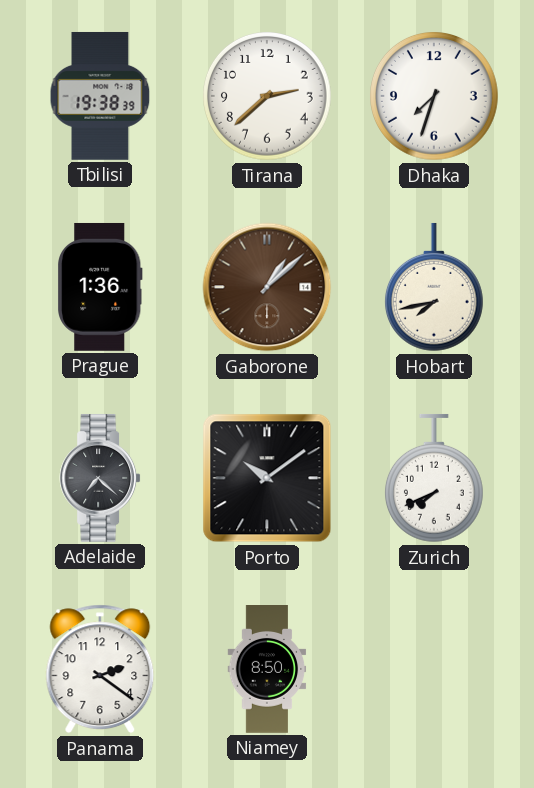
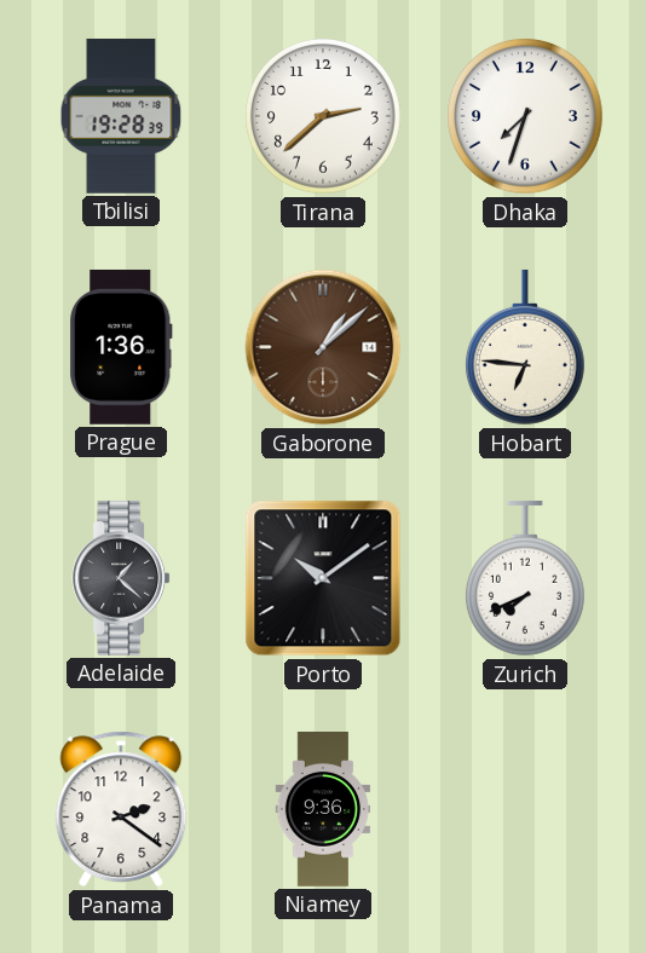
Tbilisi: 19:38 -> 19:28
Hobart: 7:43 -> 6:46
Adelaide: 7:22 -> 1:22
Niamey: 8:50 -> 9:36
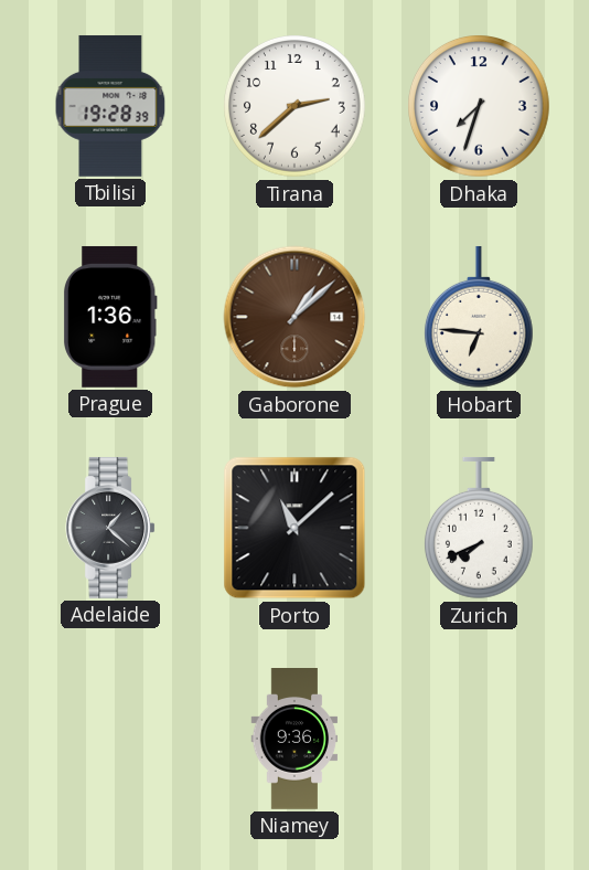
Porto: 10:09 -> 11:08
Panama: 2:21 -> none
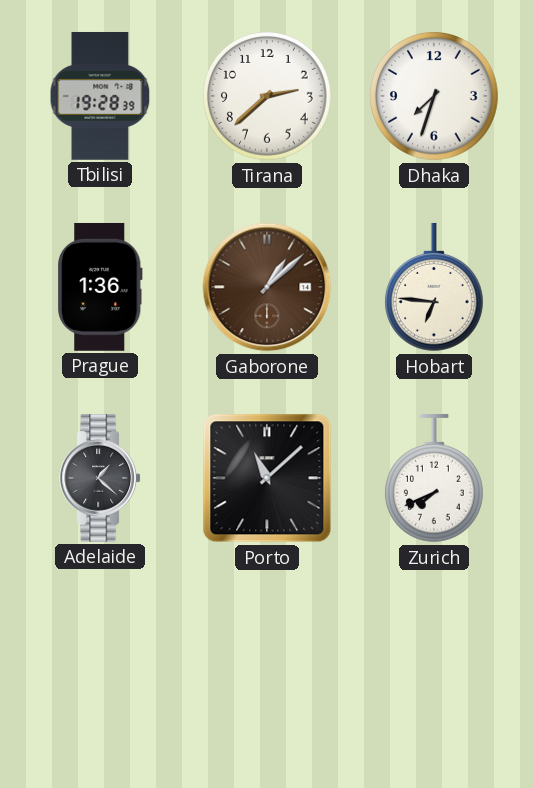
Niamey: 9:36 -> none
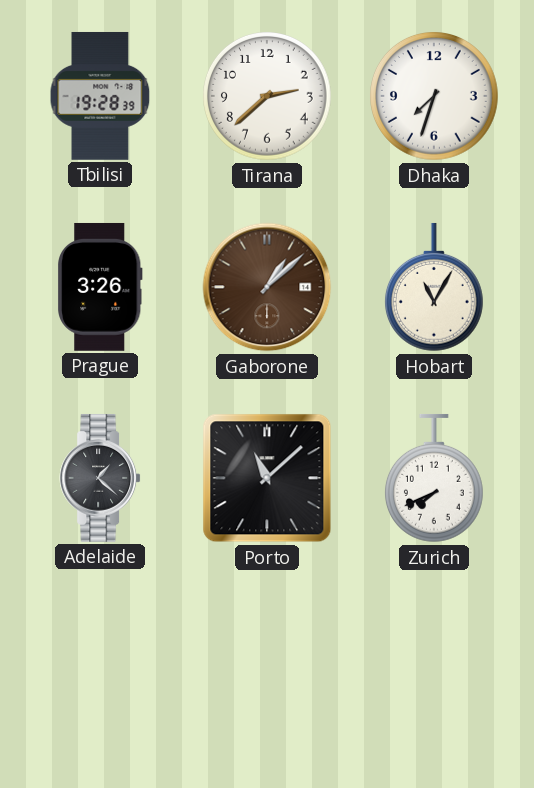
Prague: 1:36 -> 3:26
Hobart: 6:46 -> 11:05
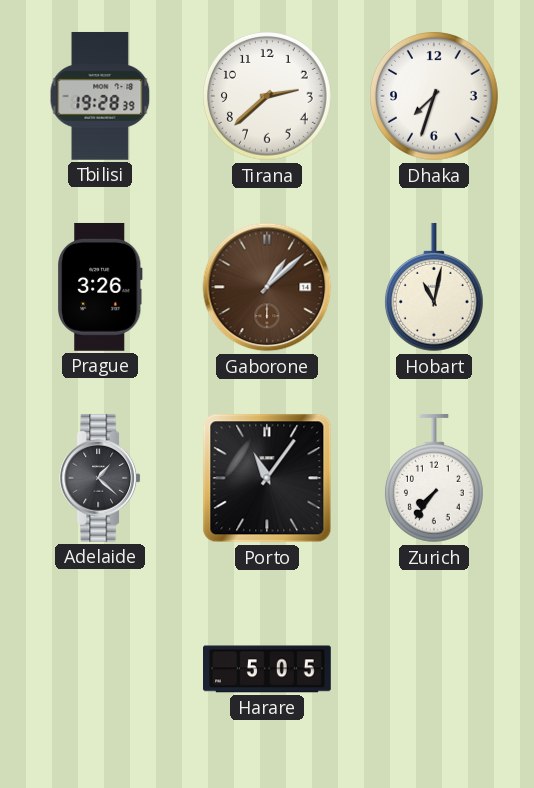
Hobart: 11:05 -> 11:02
Porto: 11:08 -> 11:06
Zurich: 7:41 -> 7:36
Harare: none -> 5:05
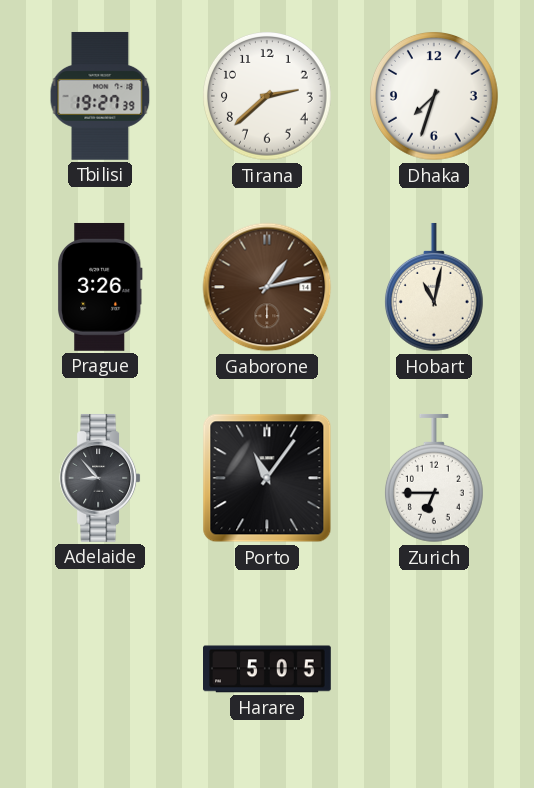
Tbilisi: 19:28 -> 19:27
Gaborone: 1:08 -> 1:13
Adelaide: 1:22 -> 8:53
Zurich: 7:36 -> 6:45
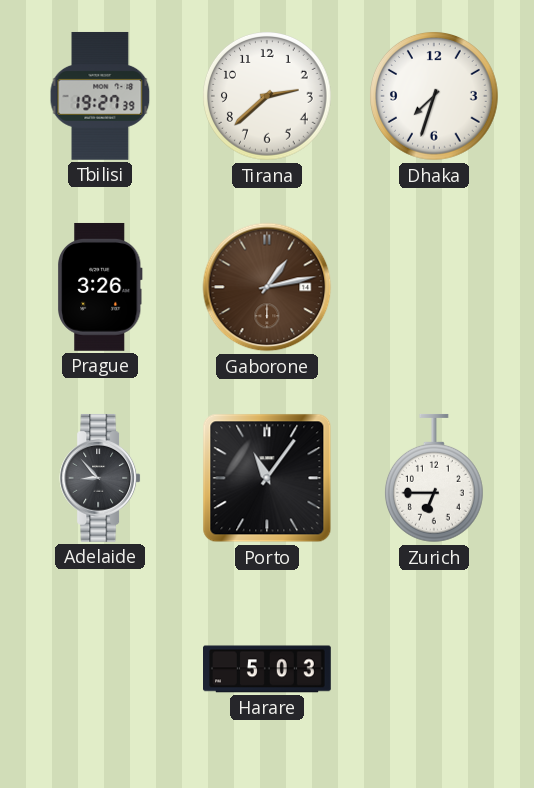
Hobart: 11:02 -> none
Harare: 5:05 -> 5:03
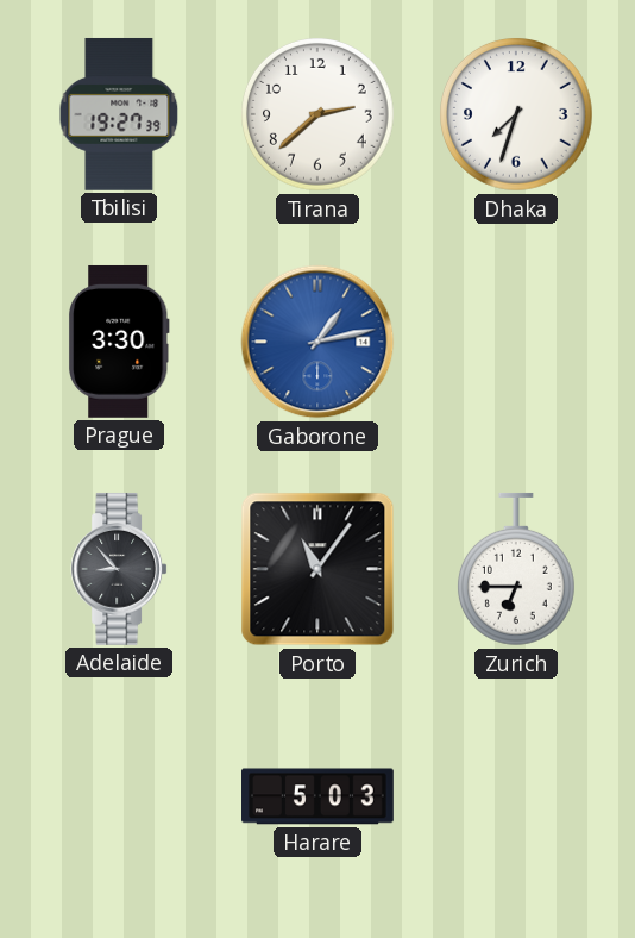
Prague: 3:26 -> 3:30
Gaborone dial: brown -> blue
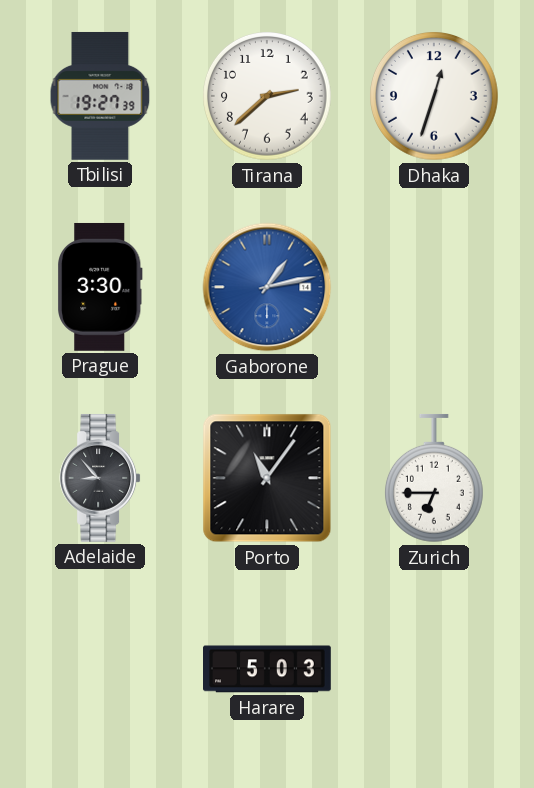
Dhaka: 7:33 -> 12:33
